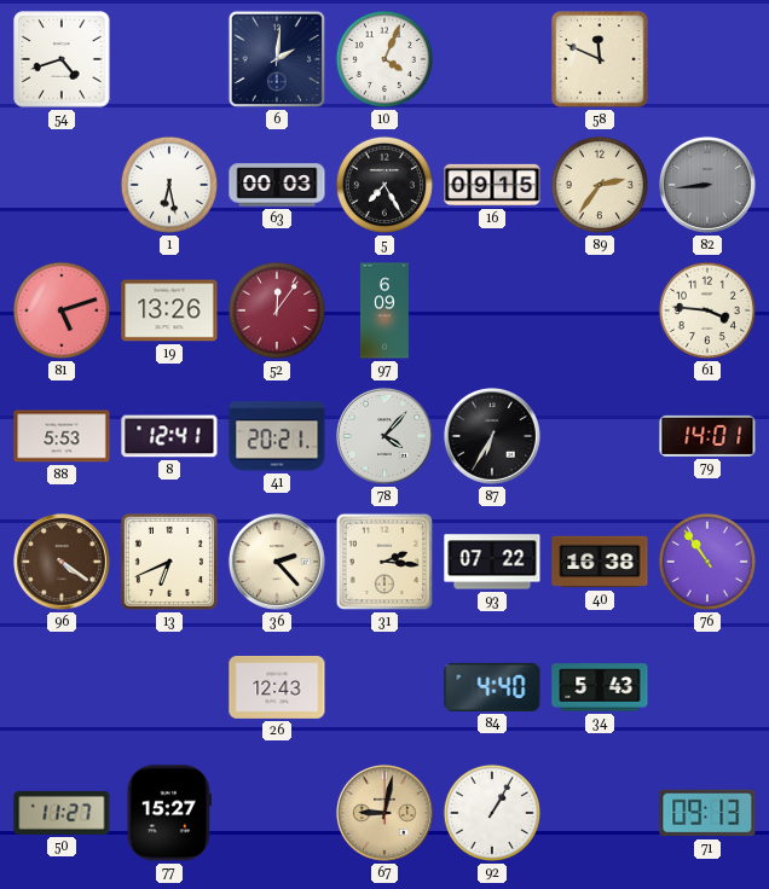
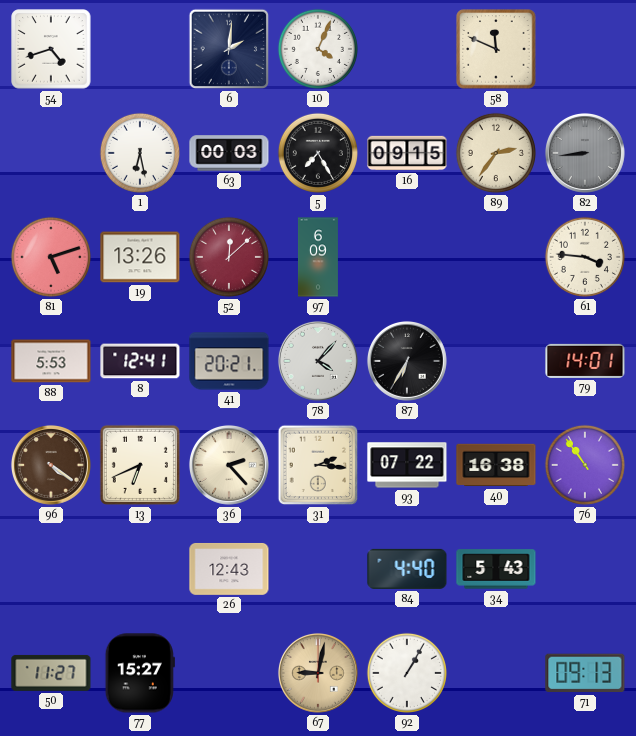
52: 12:06 -> 12:08
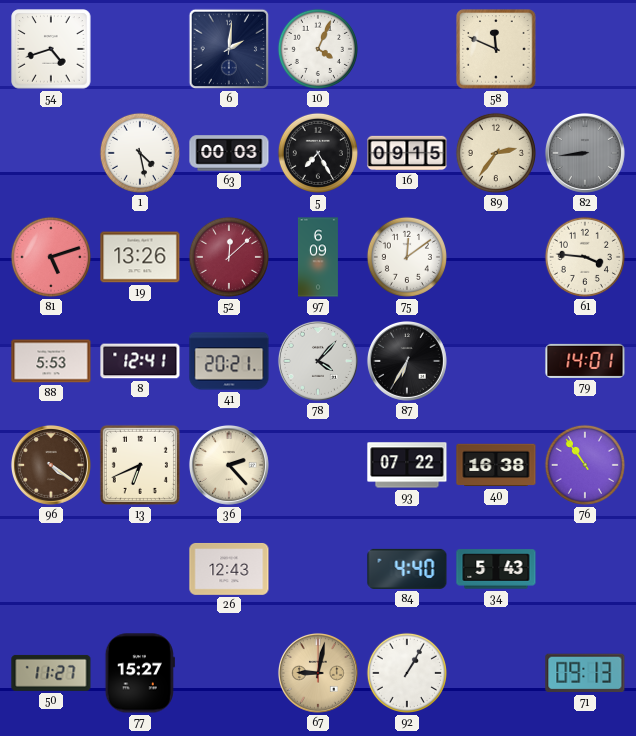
1: 6:28 -> 4:28
75: none -> 12:09
31: 2:16 -> none
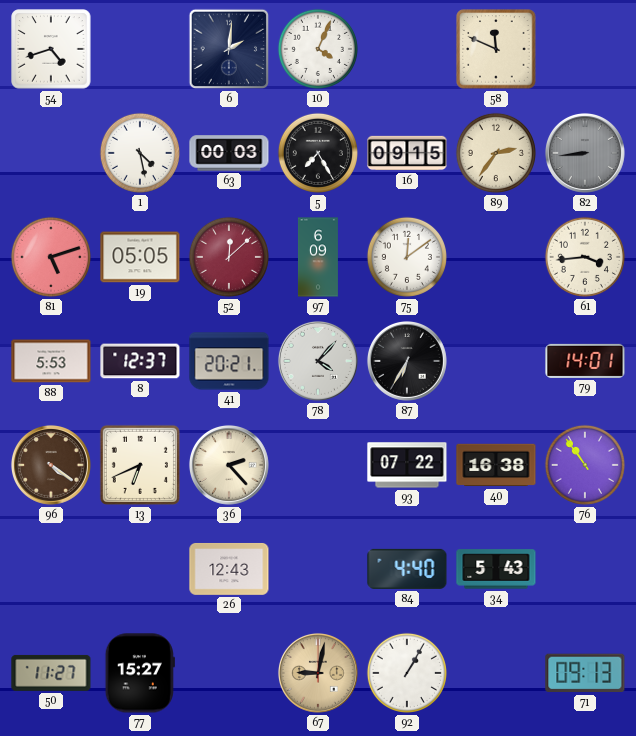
19: 13:26 -> 05:05
61: 3:46 -> 3:44
8: 12:41 -> 12:37
